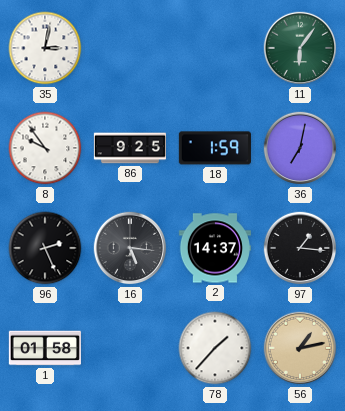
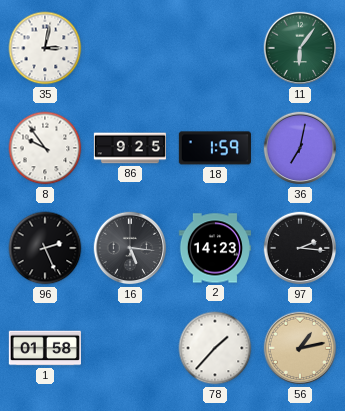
2: 14:37 -> 14:23
97: 1:16 -> 2:16
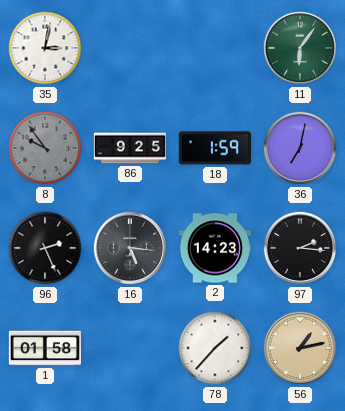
8 dial: white -> grey
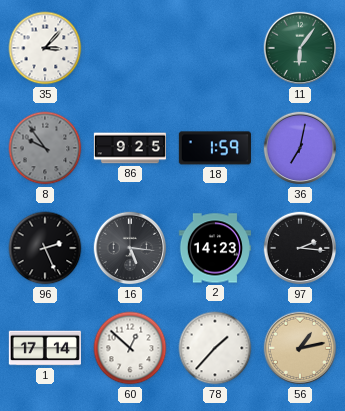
35: 3:02 -> 3:07
1: 01:58 -> 17:14
60: none -> 12:52
